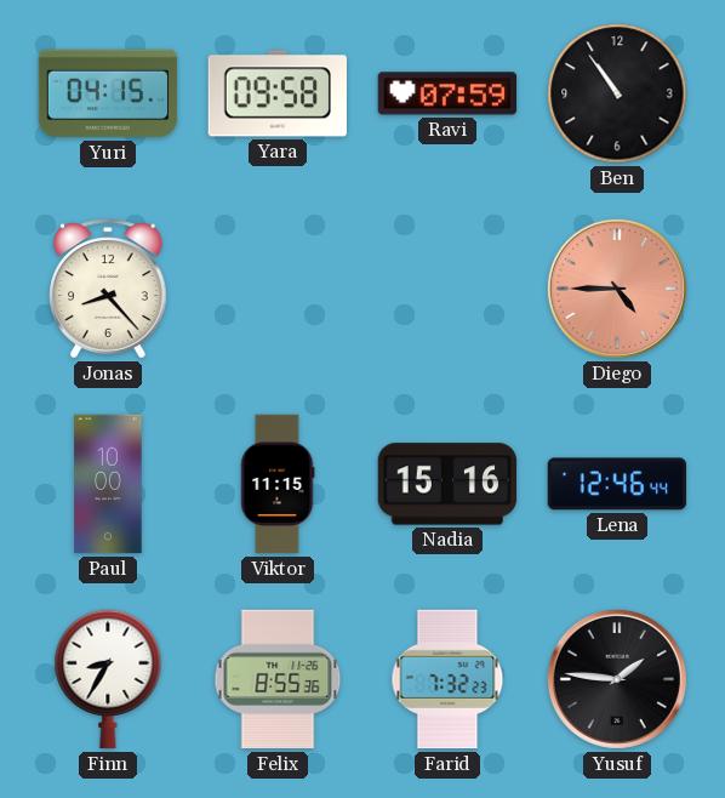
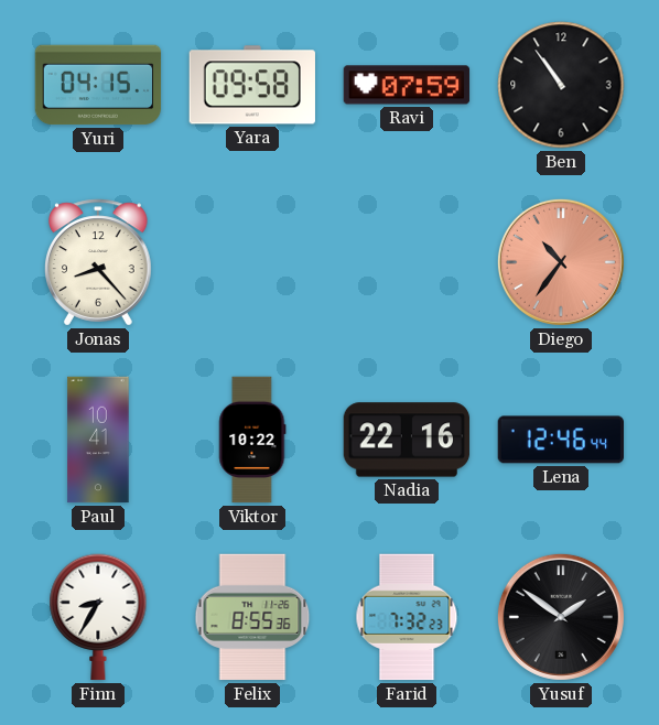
Diego: 4:45 -> 10:36
Paul: 10:00 -> 10:41
Viktor: 11:15 -> 10:22
Nadia: 15:16 -> 22:16
Yusuf: 1:46 -> 1:51
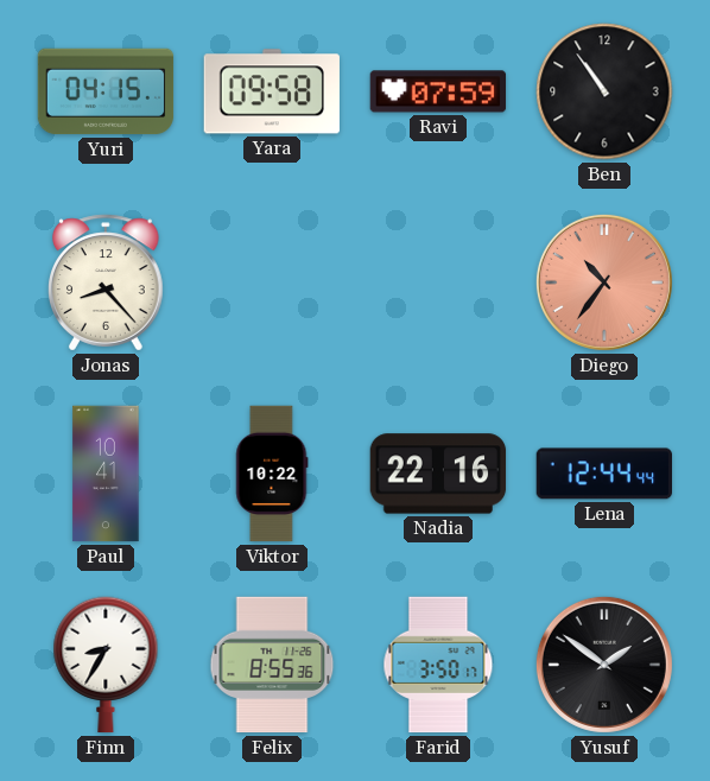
Lena: 12:46 -> 12:44
Farid: 7:32 -> 3:50
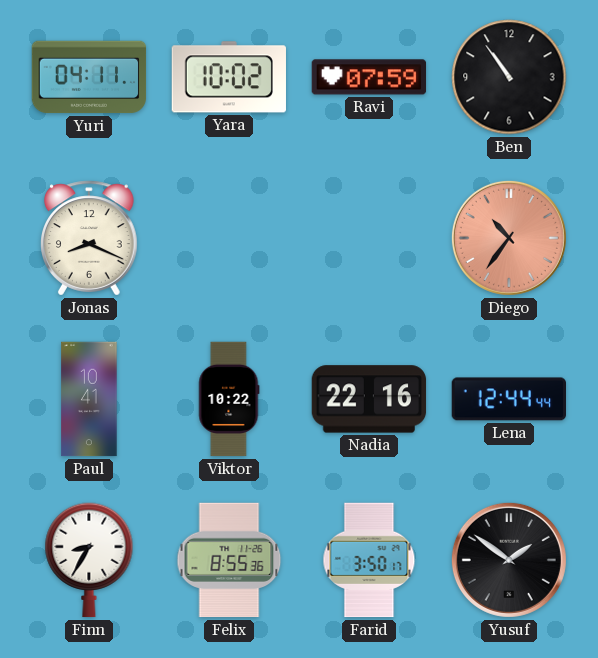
Yuri: 04:15 -> 04:11
Yara: 09:58 -> 10:02
Jonas: 8:23 -> 8:19
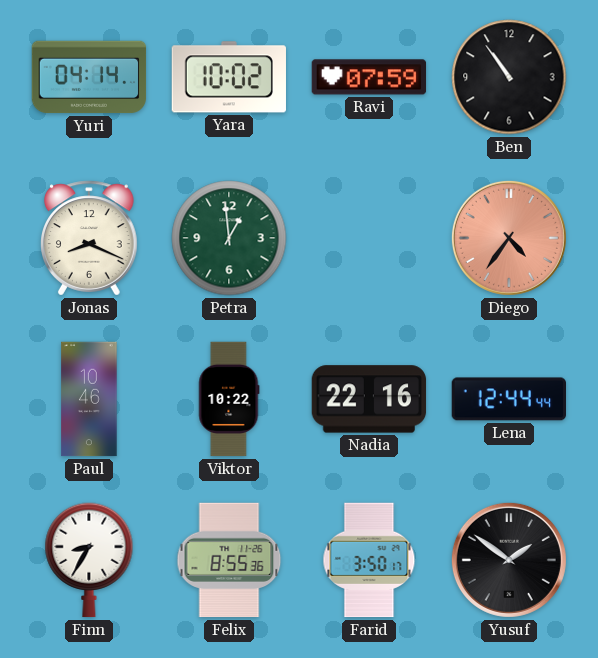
Yuri: 04:11 -> 04:14
Petra: none -> 12:59
Diego: 10:36 -> 4:36
Paul: 10:41 -> 10:46
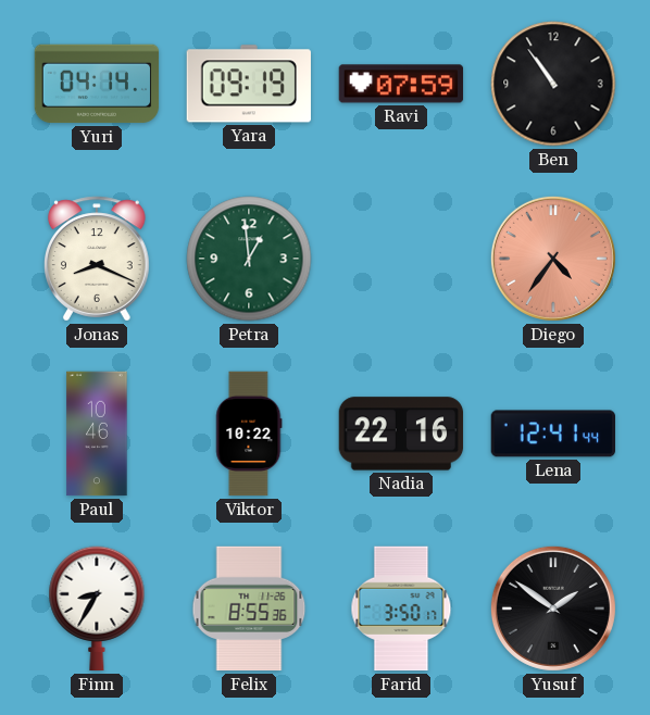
Yara: 10:02 -> 09:19
Lena: 12:44 -> 12:41
